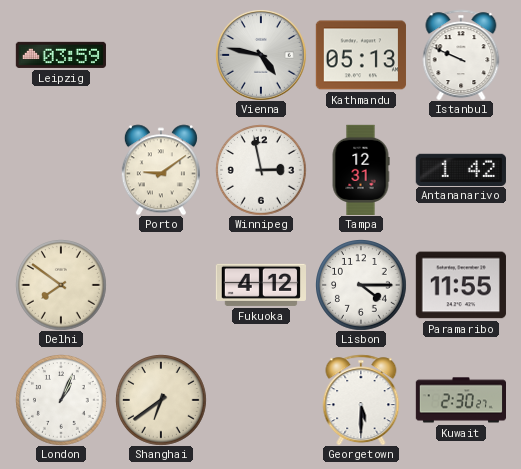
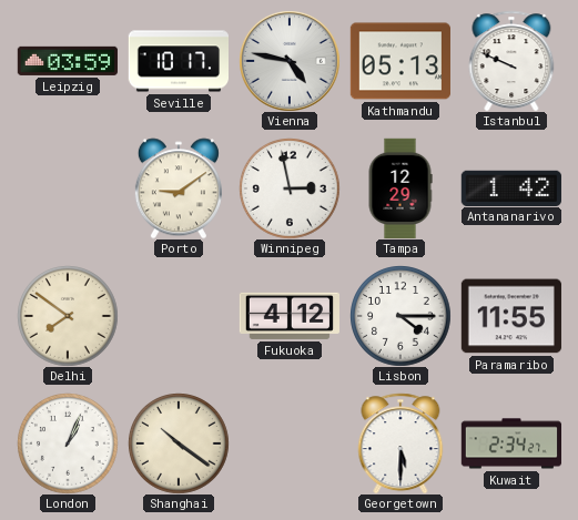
Seville: none -> 10:17
Tampa: 12:31 -> 12:29
Shanghai: 6:39 -> 10:21
Kuwait: 2:30 -> 2:34
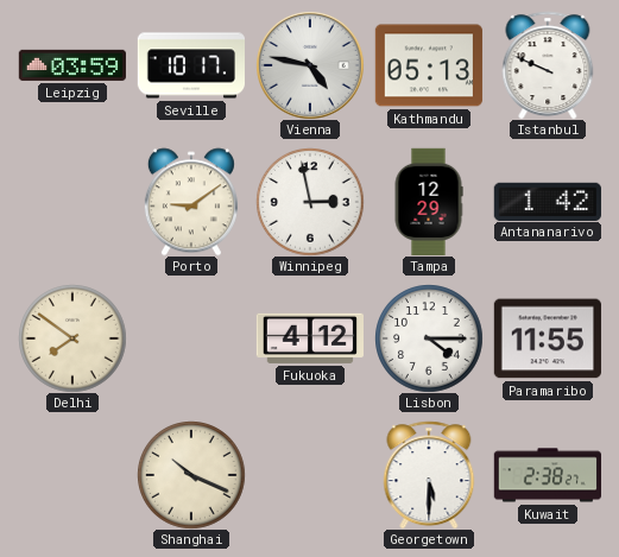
London: 1:04 -> none
Shanghai: 10:21 -> 10:19
Kuwait: 2:34 -> 2:38
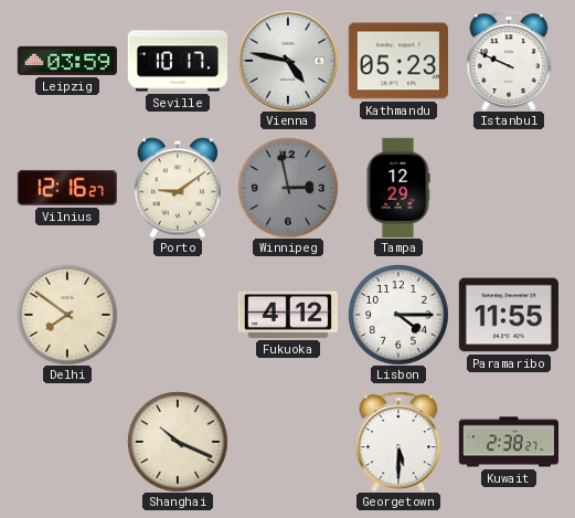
Kathmandu: 05:13 -> 05:23
Vilnius: none -> 12:16
Winnipeg dial: white -> grey
Antananarivo: 1:42 -> none
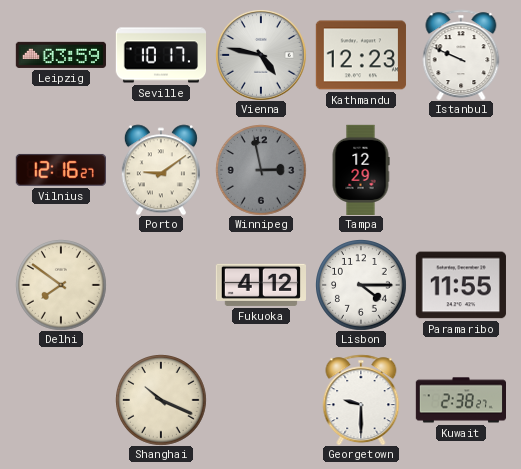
Kathmandu: 05:23 -> 12:23
Georgetown: 5:30 -> 9:30
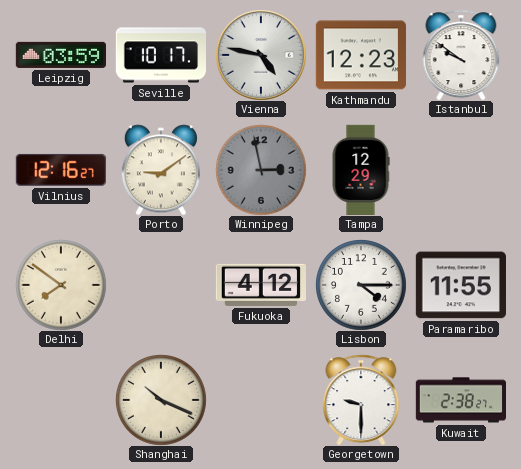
Istanbul: 9:49 -> 9:51
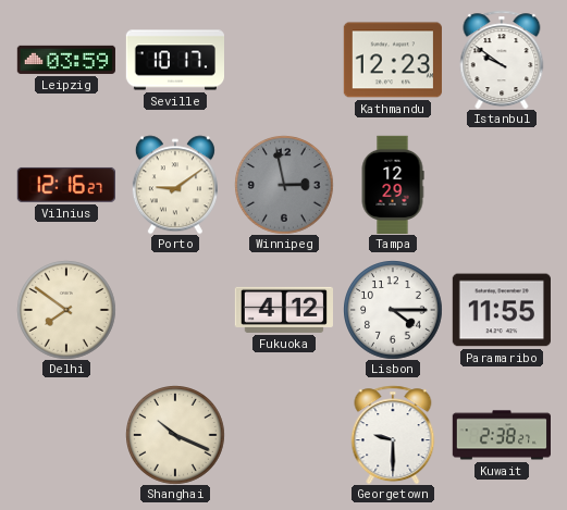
Vienna: 4:47 -> none
